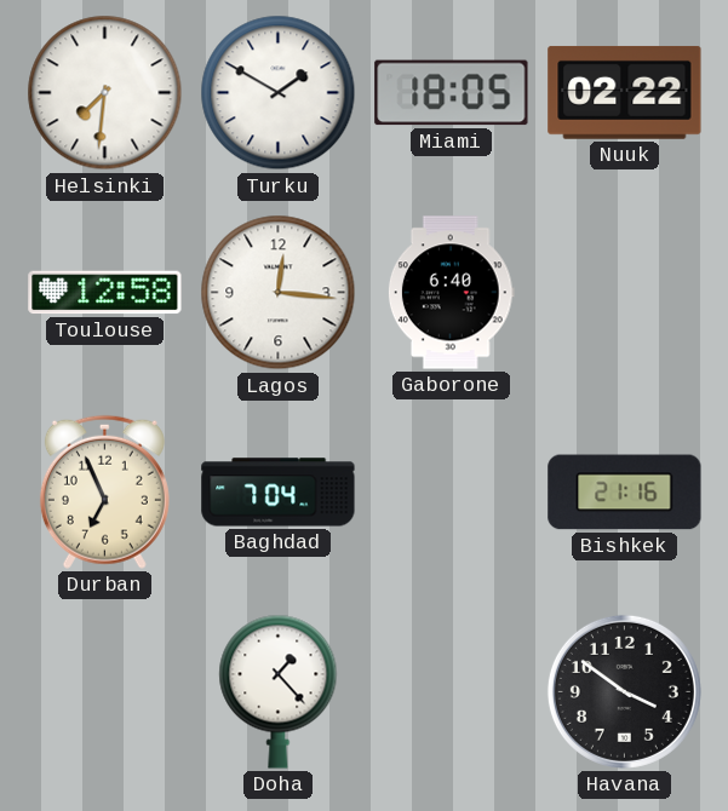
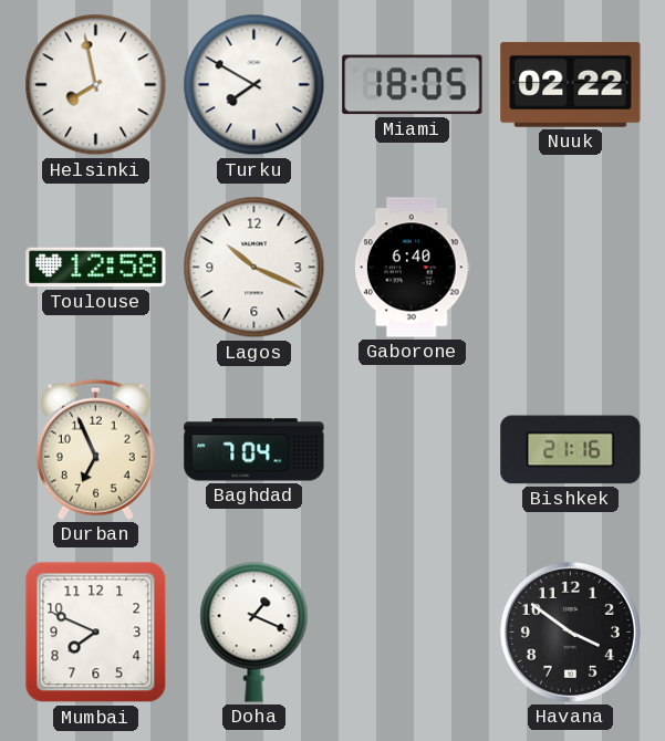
Helsinki: 7:31 -> 7:58
Turku: 1:50 -> 7:50
Lagos: 12:16 -> 10:19
Mumbai: none -> 7:49
Doha: 1:23 -> 1:19
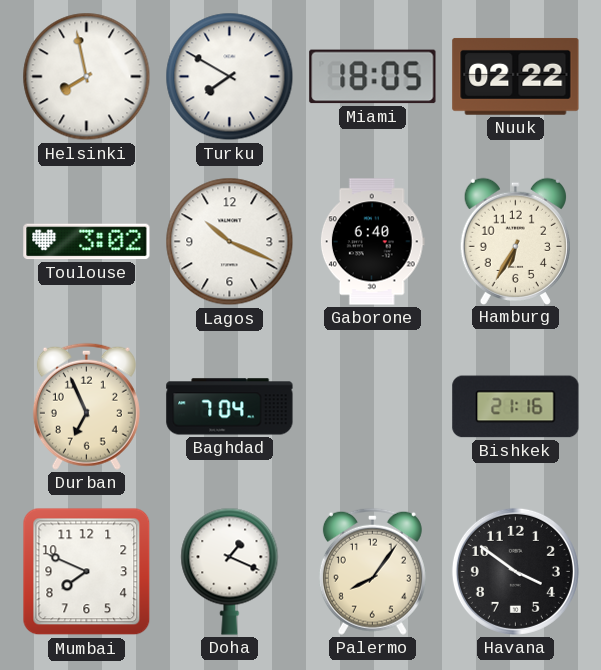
Toulouse: 12:58 -> 3:02
Hamburg: none -> 6:35
Palermo: none -> 8:06
